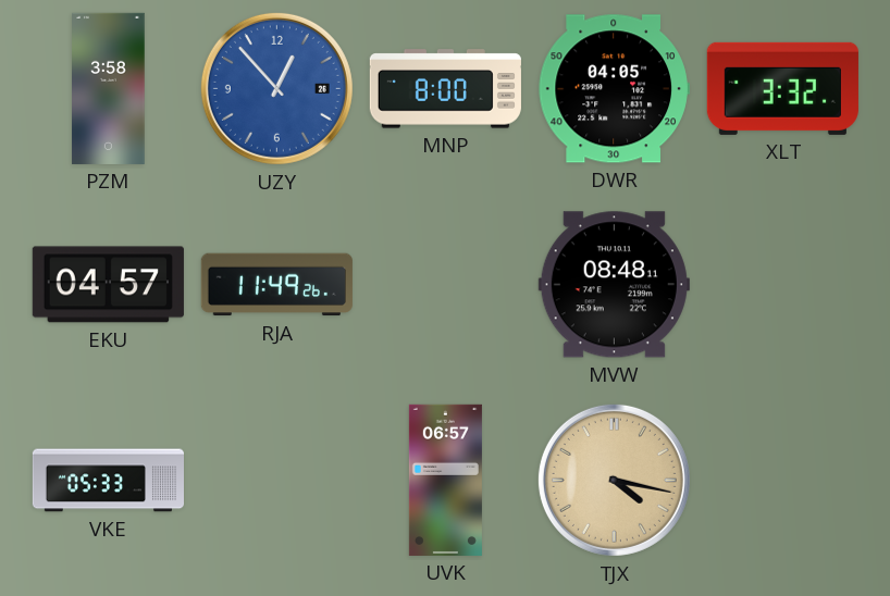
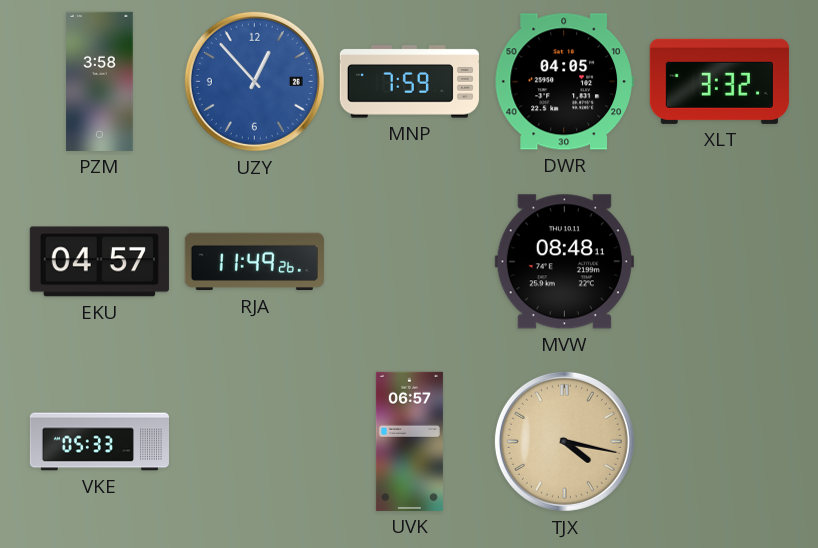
MNP: 8:00 -> 7:59
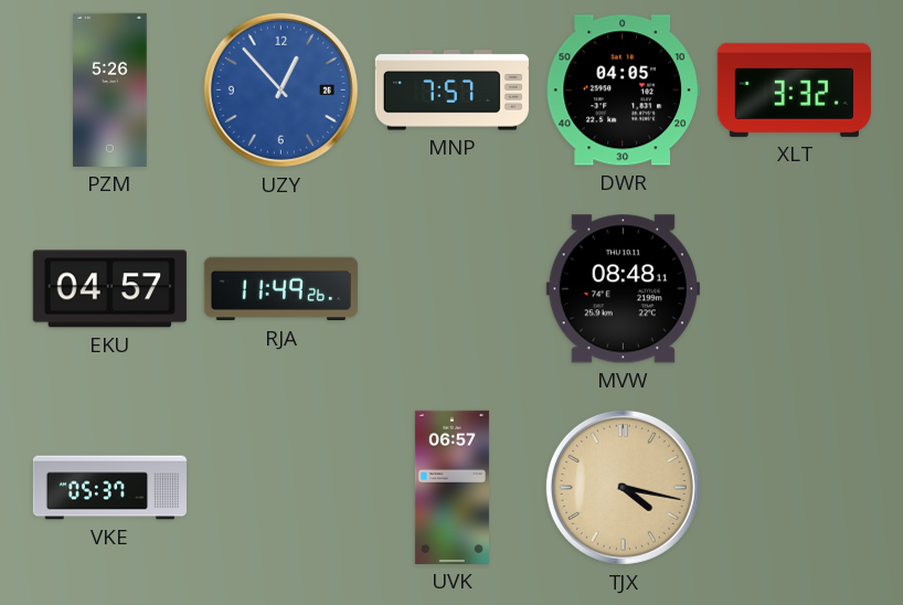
PZM: 3:58 -> 5:26
MNP: 7:59 -> 7:57
VKE: 05:33 -> 05:37
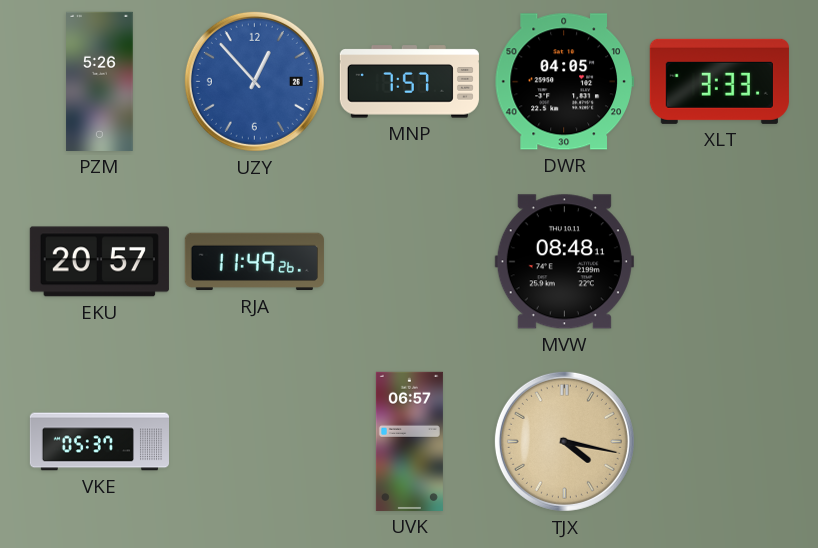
XLT: 3:32 -> 3:33
EKU: 04:57 -> 20:57
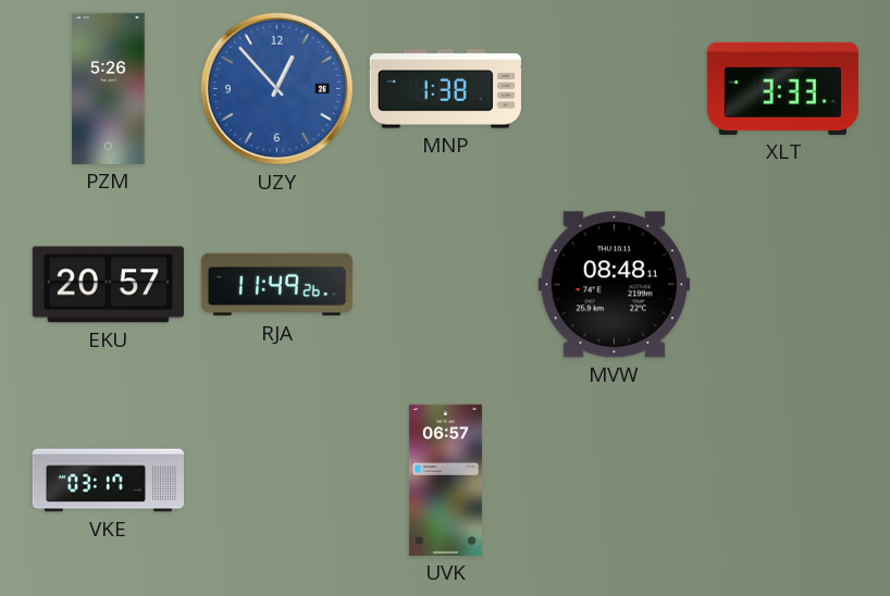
MNP: 7:57 -> 1:38
DWR: 04:05 -> none
VKE: 05:37 -> 03:17
TJX: 4:17 -> none
